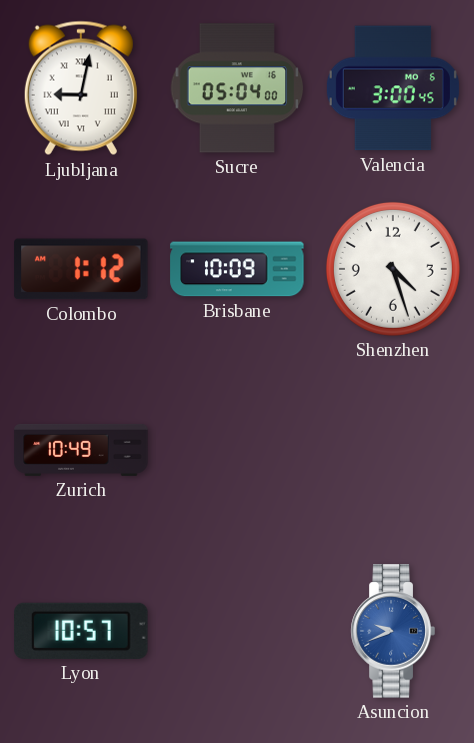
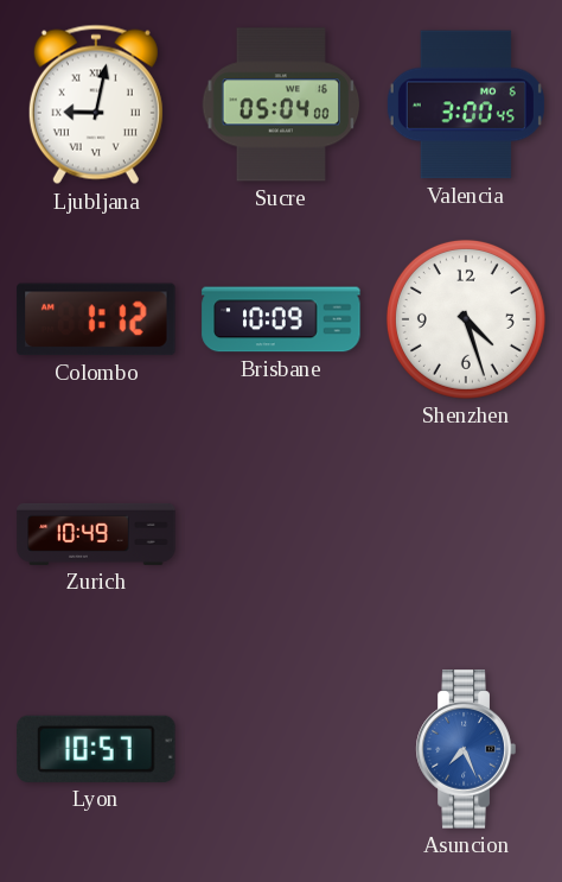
Asuncion: 9:41 -> 7:26
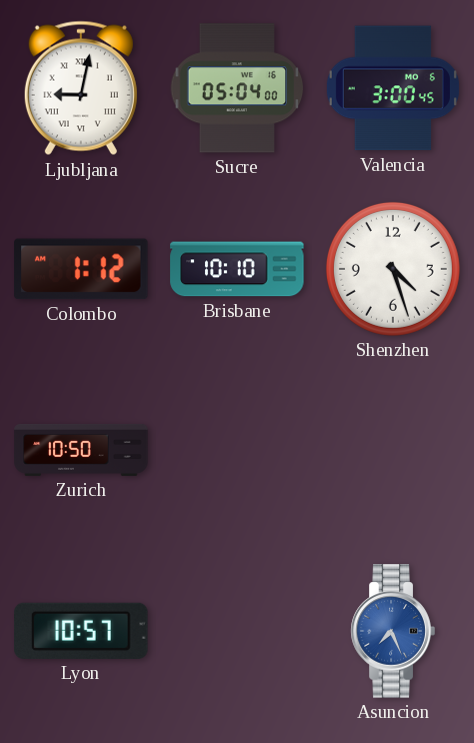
Brisbane: 10:09 -> 10:10
Zurich: 10:49 -> 10:50
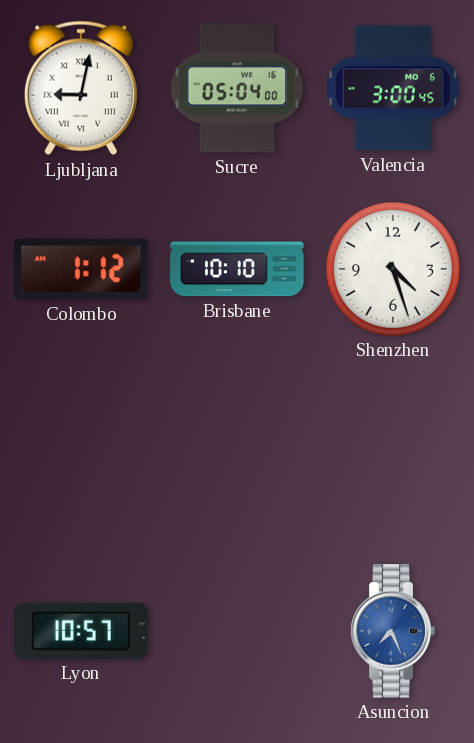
Zurich: 10:50 -> none
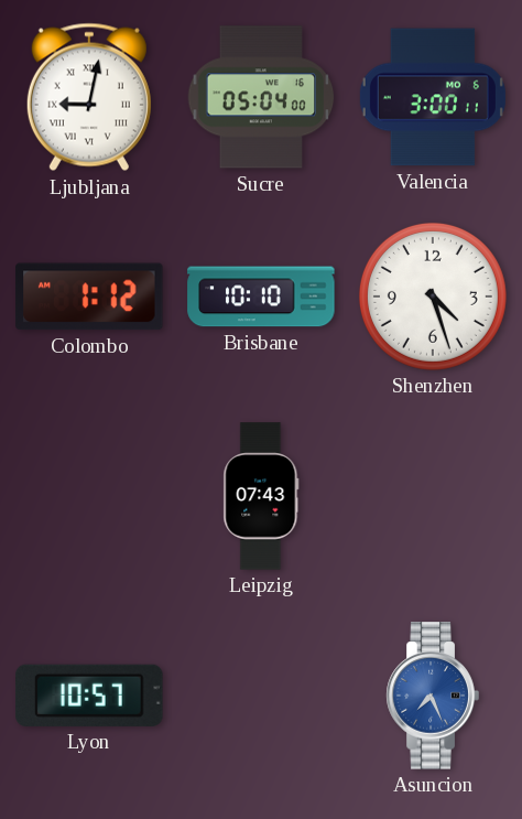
Valencia: 3:00:45 -> 3:00:11
Leipzig: none -> 07:43
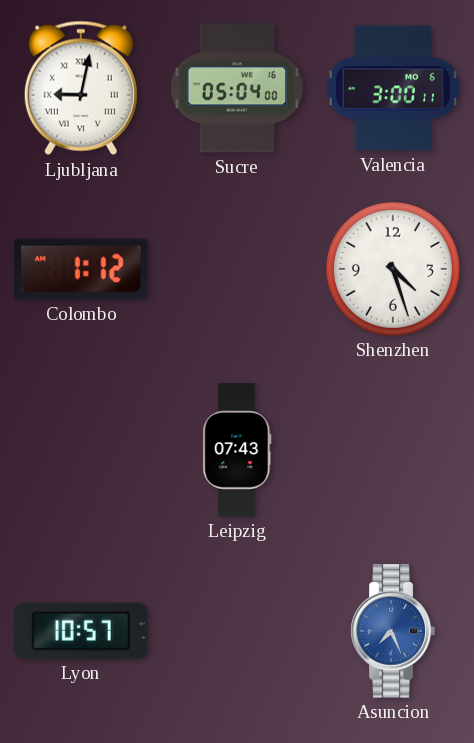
Brisbane: 10:10 -> none
